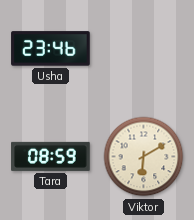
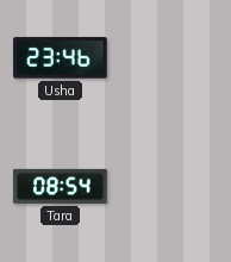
Tara: 08:59 -> 08:54
Viktor: 6:10 -> none
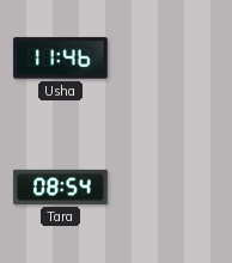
Usha: 23:46 -> 11:46
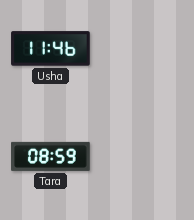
Tara: 08:54 -> 08:59
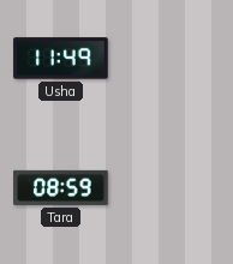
Usha: 11:46 -> 11:49
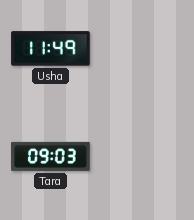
Tara: 08:59 -> 09:03
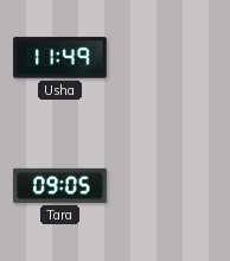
Tara: 09:03 -> 09:05
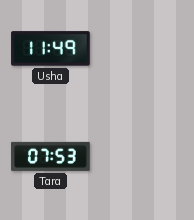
Tara: 09:05 -> 07:53
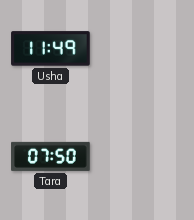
Tara: 07:53 -> 07:50
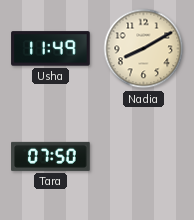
Nadia: none -> 8:10
